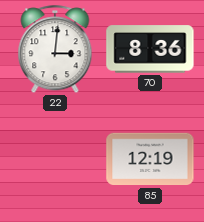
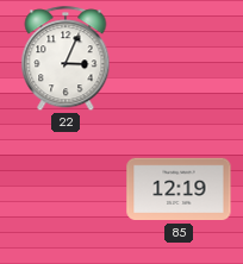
22: 3:01 -> 3:04
70: 8:36 -> none
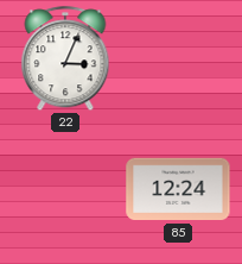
85: 12:19 -> 12:24
